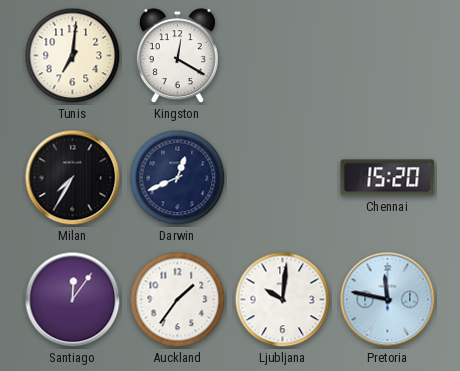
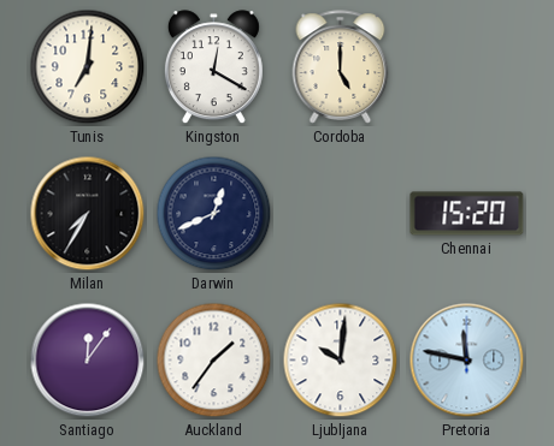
Cordoba: none -> 5:00
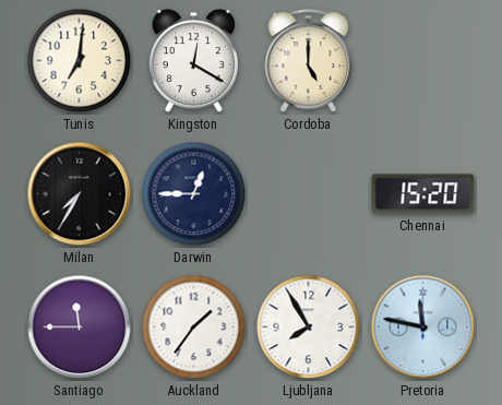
Darwin: 12:41 -> 12:45
Santiago: 12:06 -> 11:45
Ljubljana: 10:01 -> 7:55
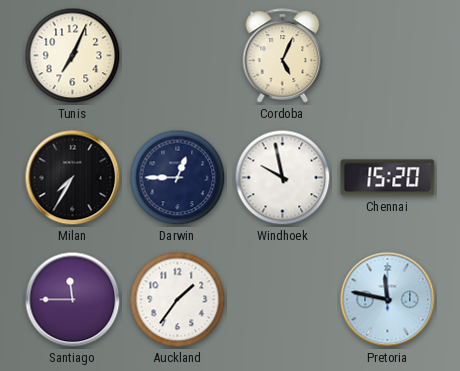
Tunis: 7:01 -> 7:04
Kingston: 12:20 -> none
Cordoba: 5:00 -> 5:04
Windhoek: none -> 9:58
Ljubljana: 7:55 -> none
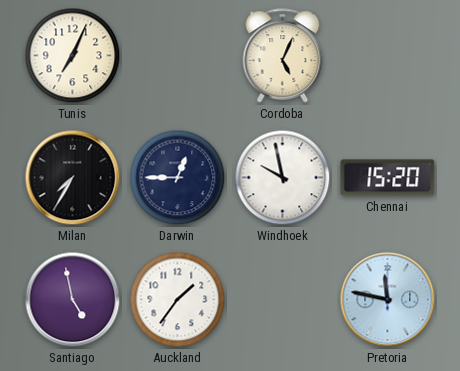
Santiago: 11:45 -> 4:58
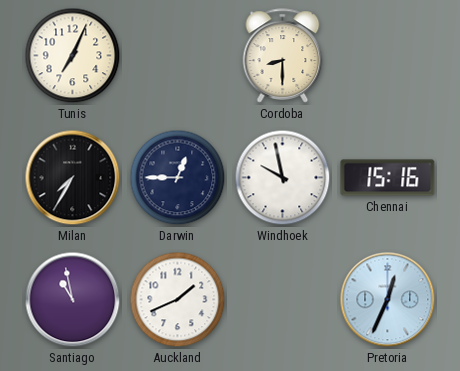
Cordoba: 5:04 -> 8:30
Chennai: 15:20 -> 15:16
Santiago: 4:58 -> 10:58
Auckland: 1:36 -> 1:41
Pretoria: 11:47 -> 12:34
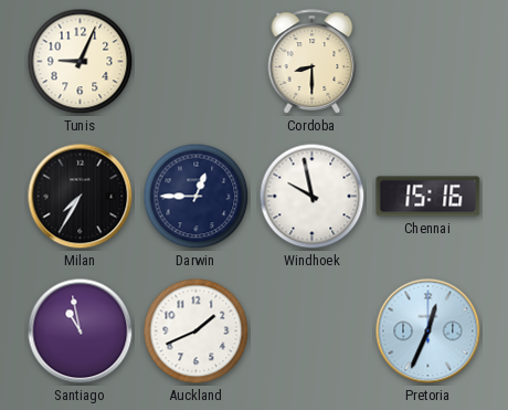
Tunis: 7:04 -> 9:04
